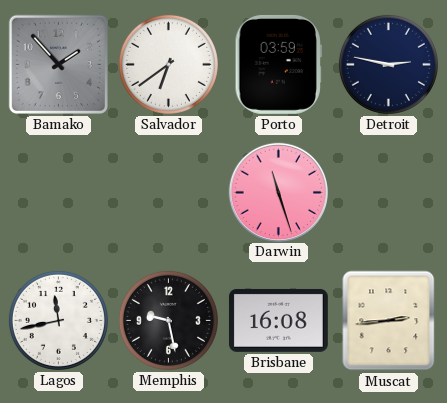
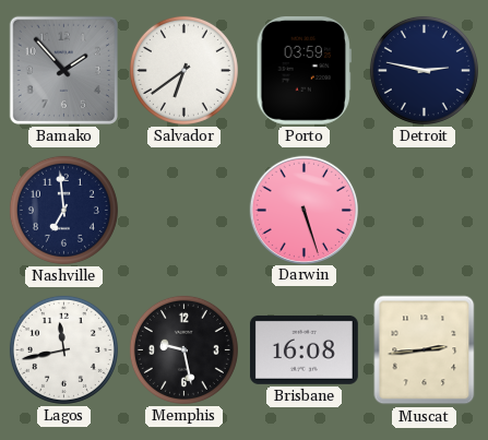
Nashville: none -> 6:59
Darwin: 11:27 -> 5:27
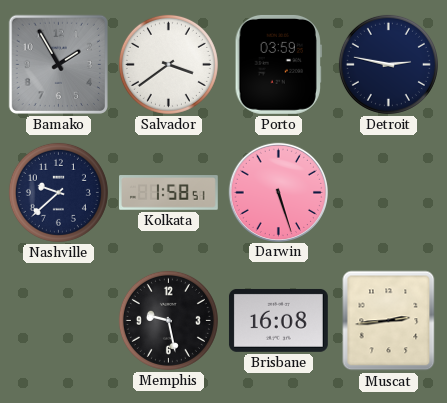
Bamako: 1:53 -> 1:55
Salvador: 6:39 -> 3:39
Nashville: 6:59 -> 9:38
Kolkata: none -> 1:58
Lagos: 11:43 -> none
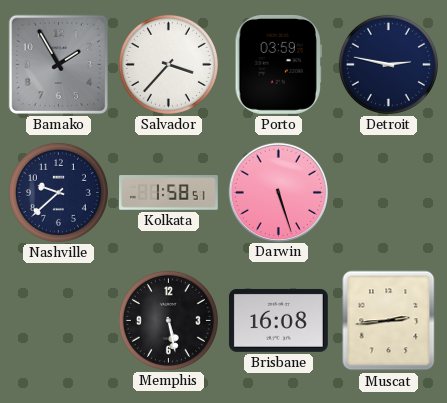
Salvador: 3:39 -> 3:37
Memphis: 9:28 -> 5:28
